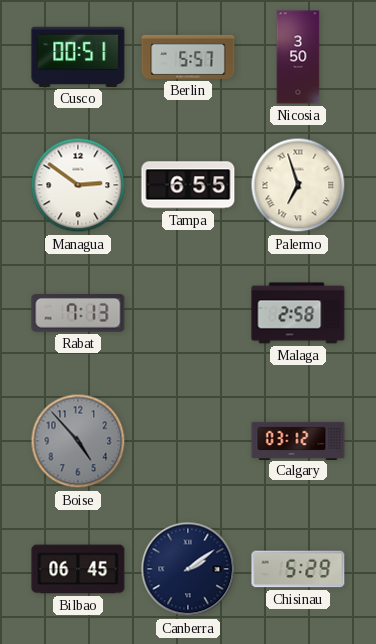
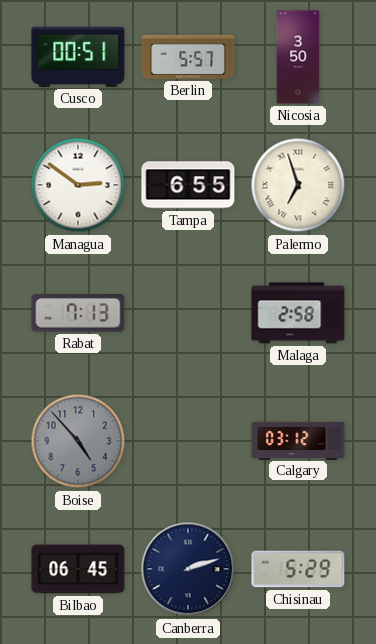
Canberra: 2:09 -> 2:12
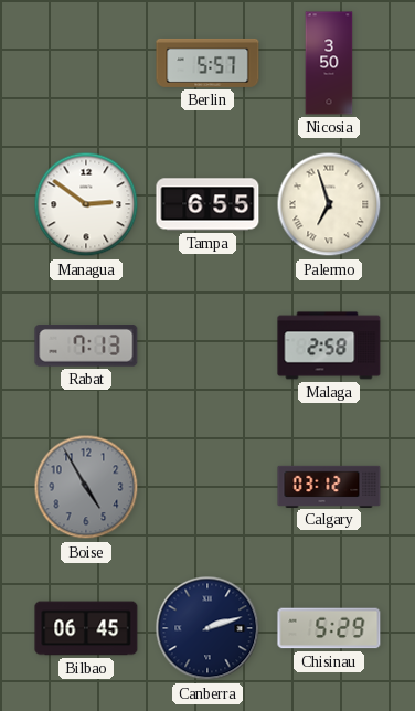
Cusco: 00:51 -> none
Boise: 4:53 -> 4:55
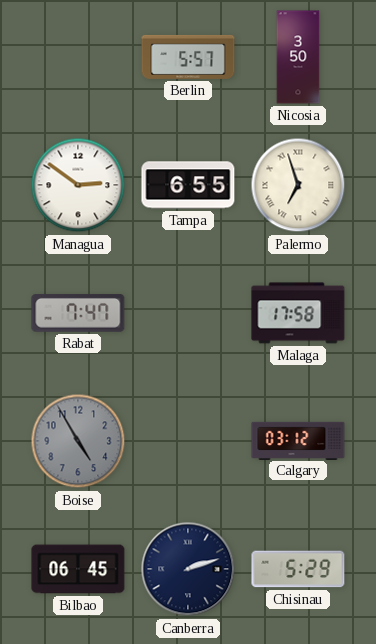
Rabat: 7:13 -> 7:47
Malaga: 2:58 -> 17:58
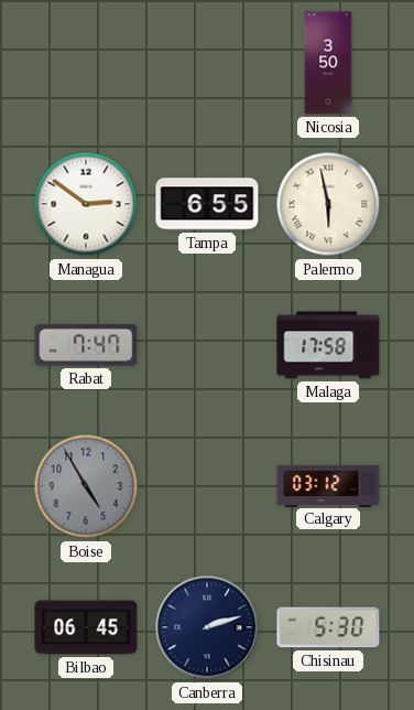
Berlin: 5:57 -> none
Palermo: 6:57 -> 5:58
Chisinau: 5:29 -> 5:30
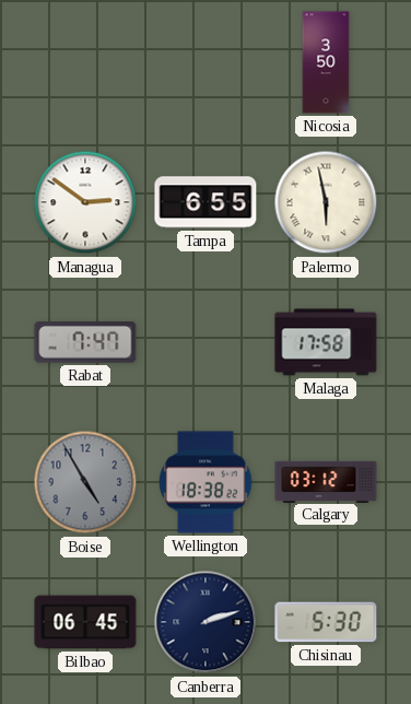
Wellington: none -> 18:38
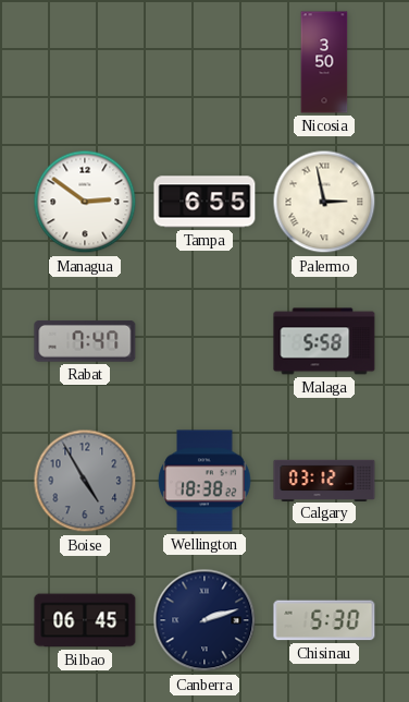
Palermo: 5:58 -> 2:58
Malaga: 17:58 -> 5:58
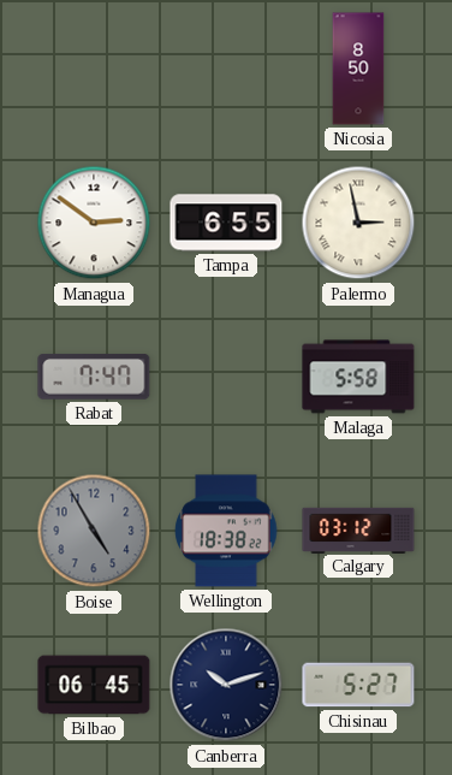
Nicosia: 3:50 -> 8:50
Canberra: 2:12 -> 10:12
Chisinau: 5:30 -> 5:27
